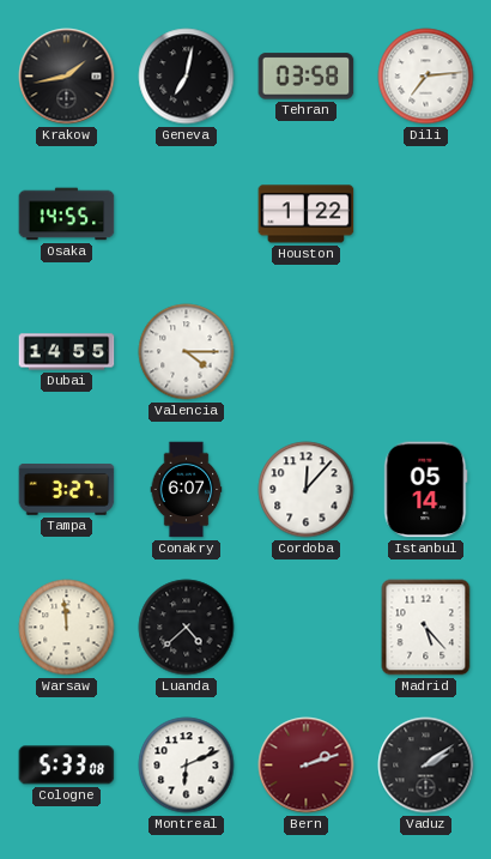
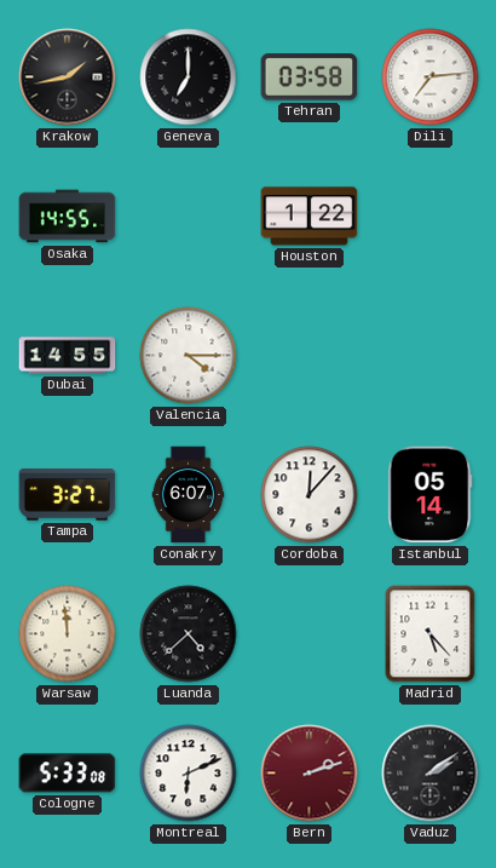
Geneva: 7:02 -> 7:00
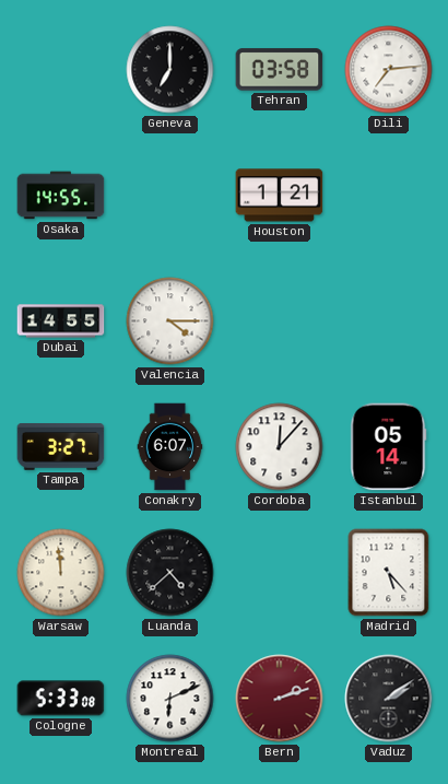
Krakow: 1:43 -> none
Houston: 1:22 -> 1:21
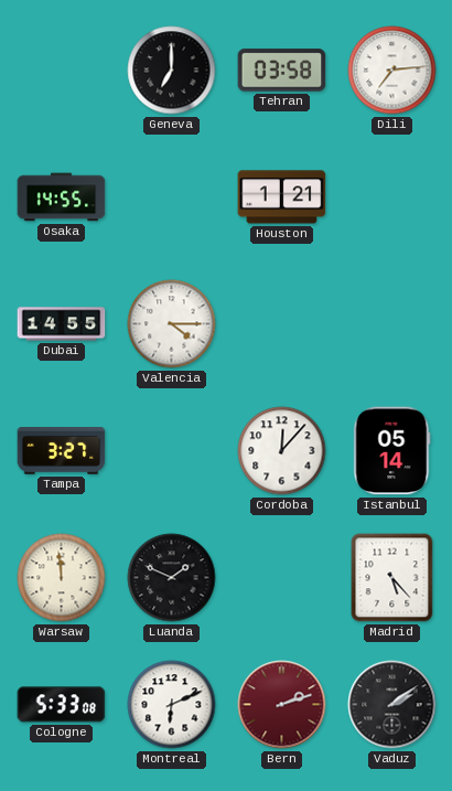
Conakry: 6:07 -> none
Luanda: 4:38 -> 1:49
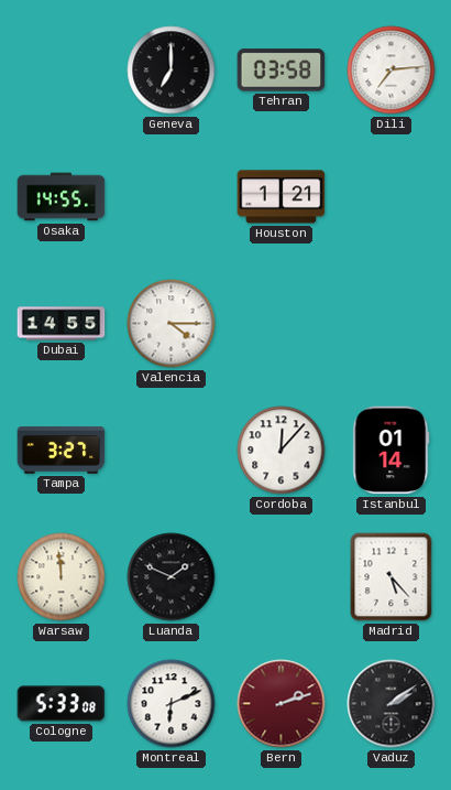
Istanbul: 05:14 -> 01:14
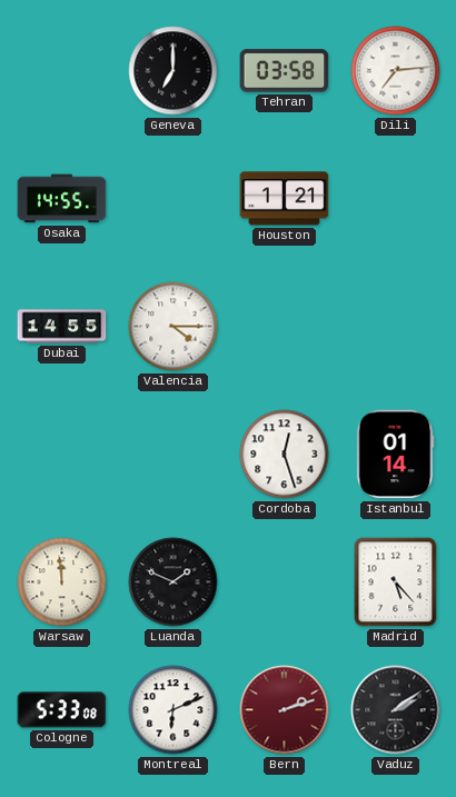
Tampa: 3:27 -> none
Cordoba: 12:07 -> 12:27
